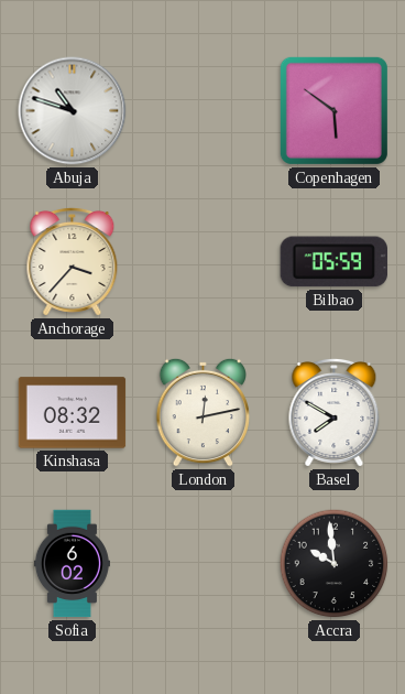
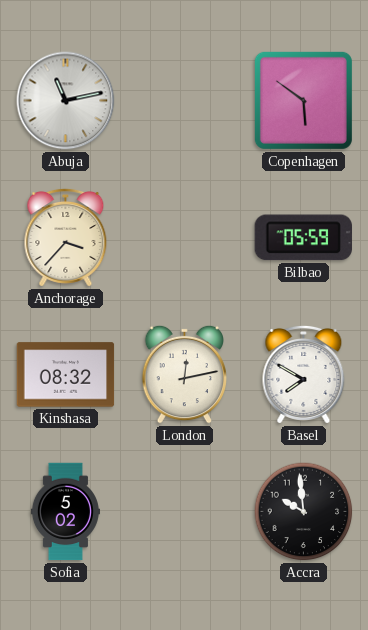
Abuja: 10:48 -> 11:13
Sofia: 6:02 -> 5:02
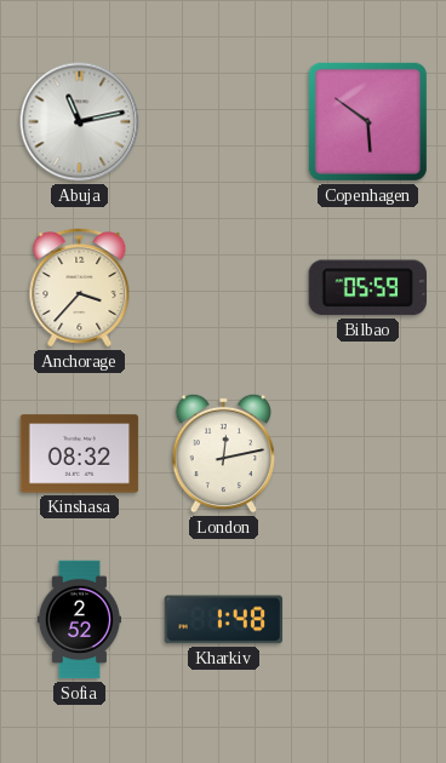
Basel: 7:50 -> none
Sofia: 5:02 -> 2:52
Kharkiv: none -> 1:48
Accra: 9:59 -> none
